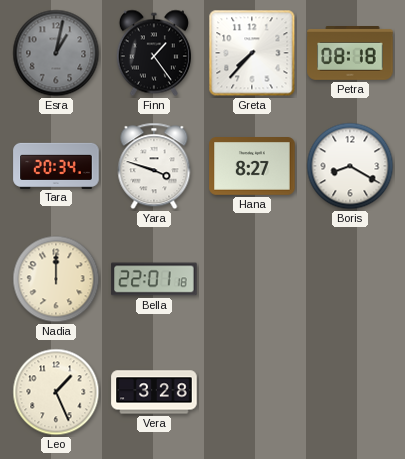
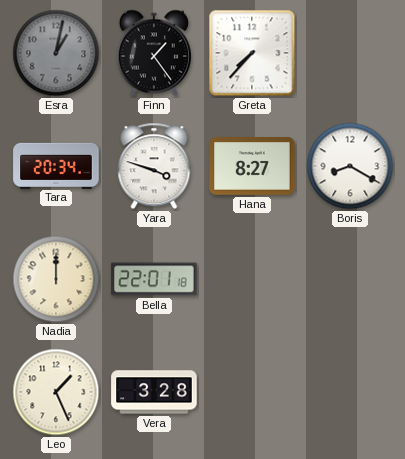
Petra: 08:18 -> none
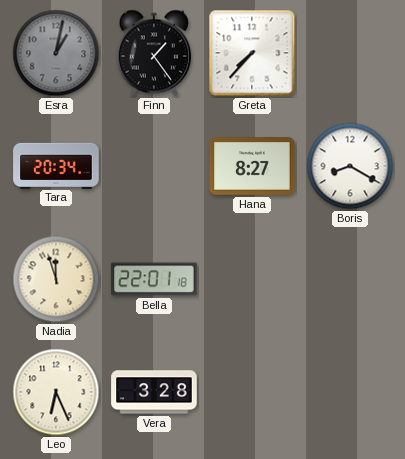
Yara: 3:48 -> none
Nadia: 12:00 -> 11:57
Leo: 1:26 -> 6:26
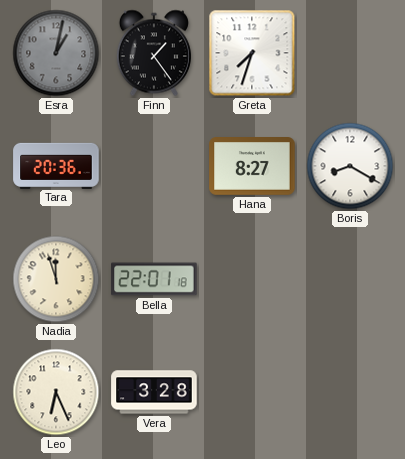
Greta: 7:37 -> 7:33
Tara: 20:34 -> 20:36
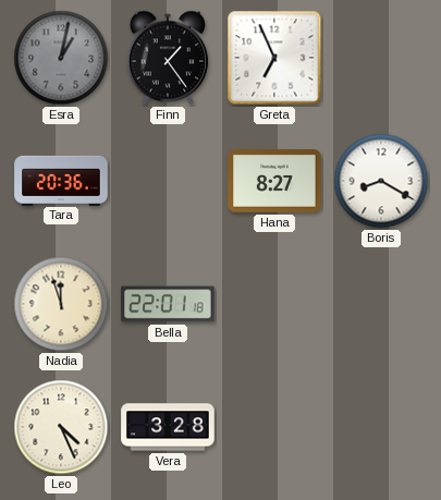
Greta: 7:33 -> 6:56
Leo: 6:26 -> 4:26
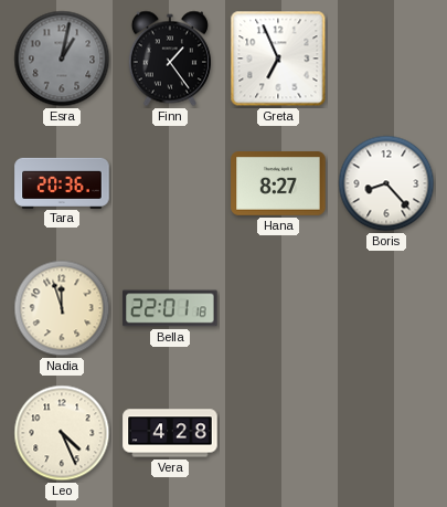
Boris: 8:20 -> 8:23
Vera: 3:28 -> 4:28
